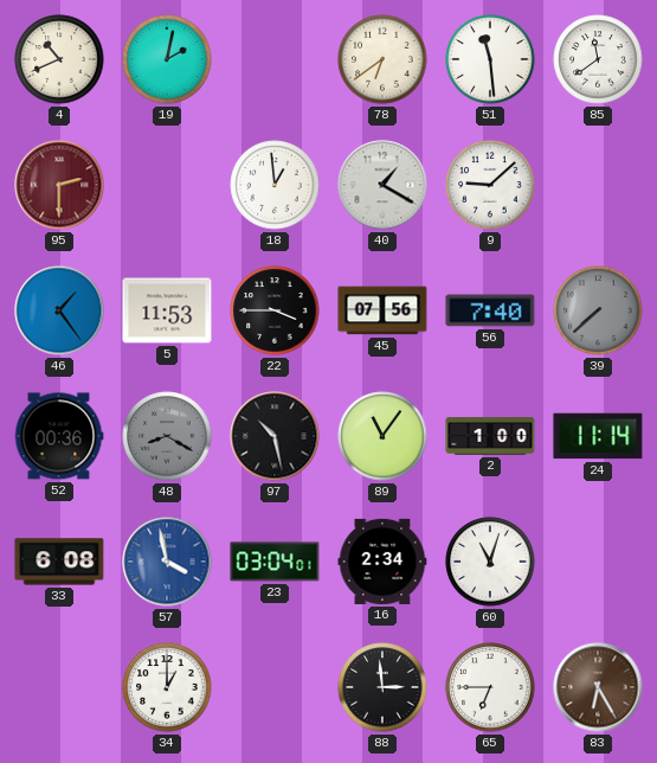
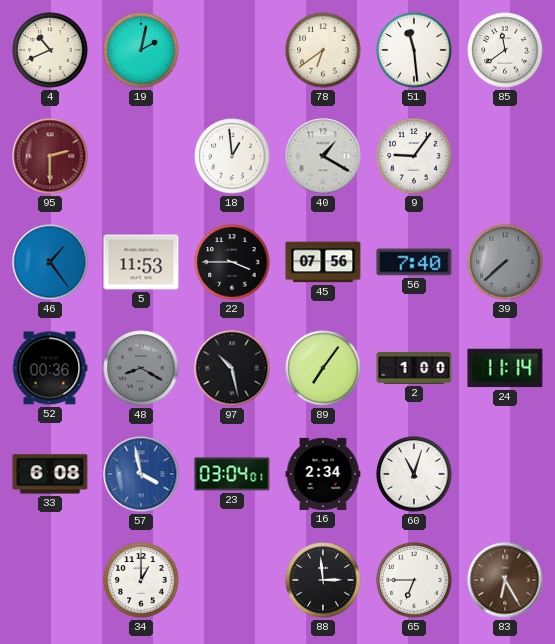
9: 9:08 -> 9:06
89: 11:06 -> 7:06
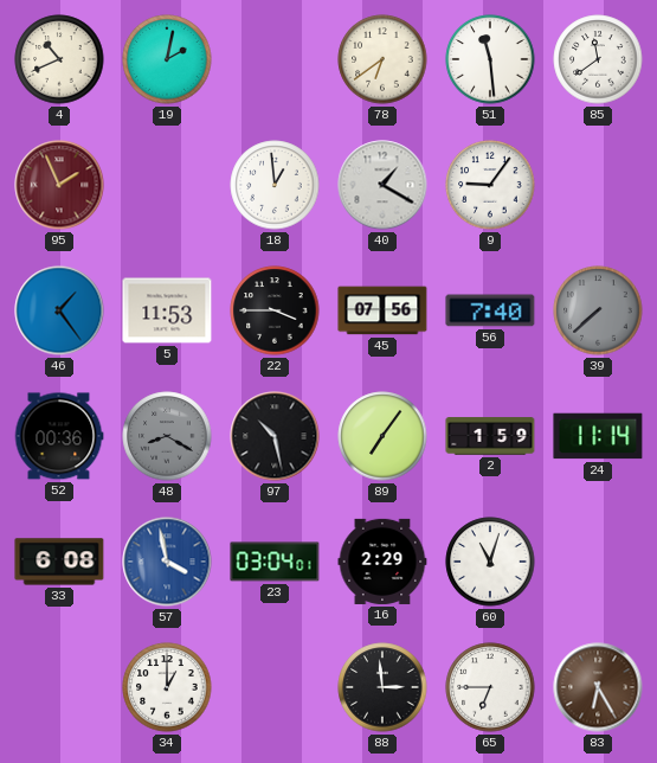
95: 2:30 -> 1:56
2: 1:00 -> 1:59
16: 2:34 -> 2:29
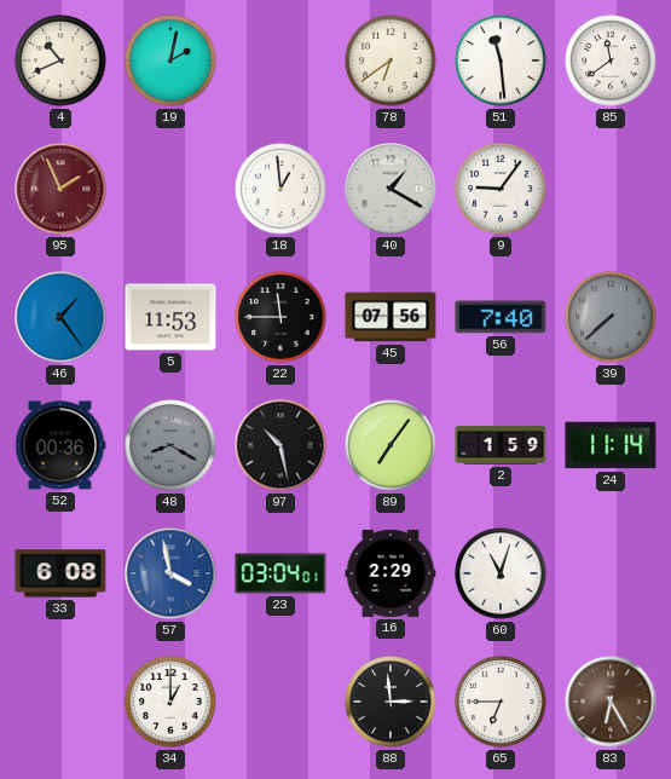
22: 3:45 -> 11:45
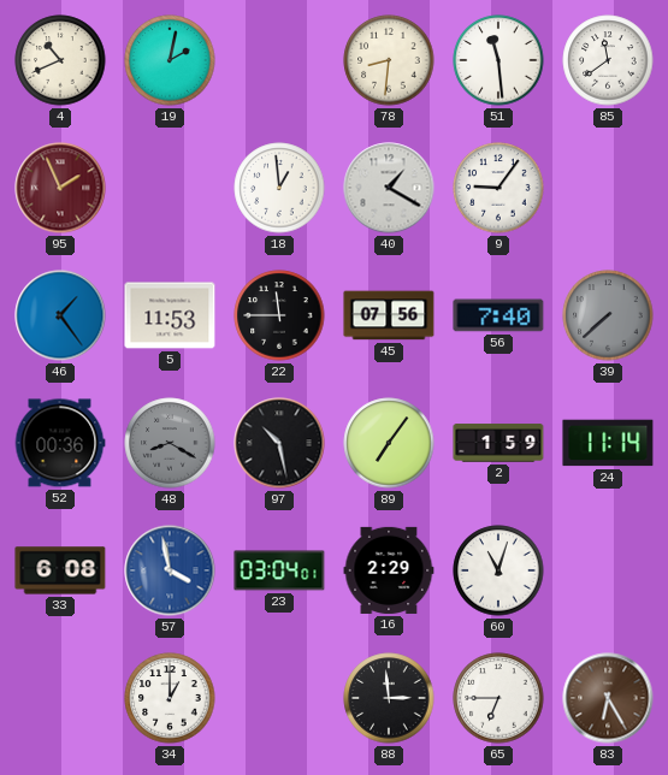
78: 6:39 -> 8:31
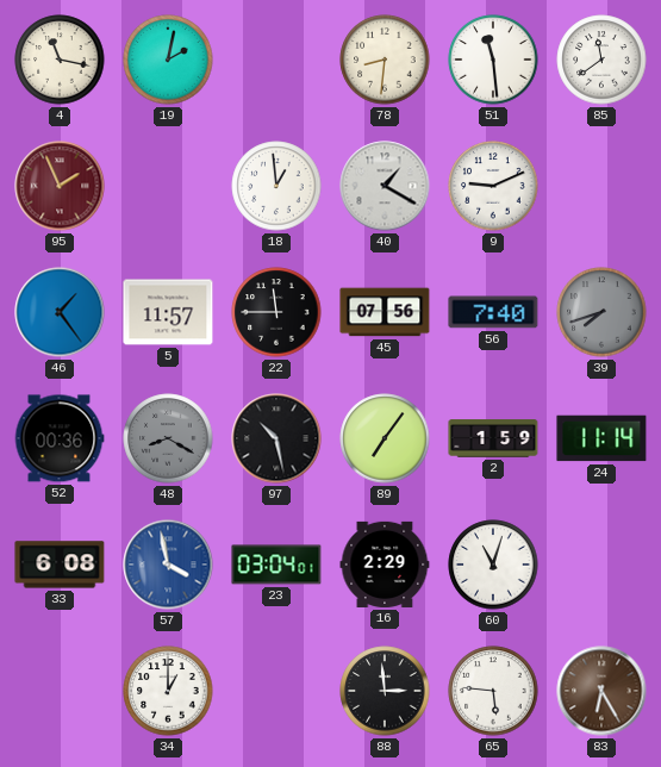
4: 10:41 -> 11:17
9: 9:06 -> 9:11
5: 11:53 -> 11:57
39: 7:38 -> 7:42
65: 6:45 -> 5:46
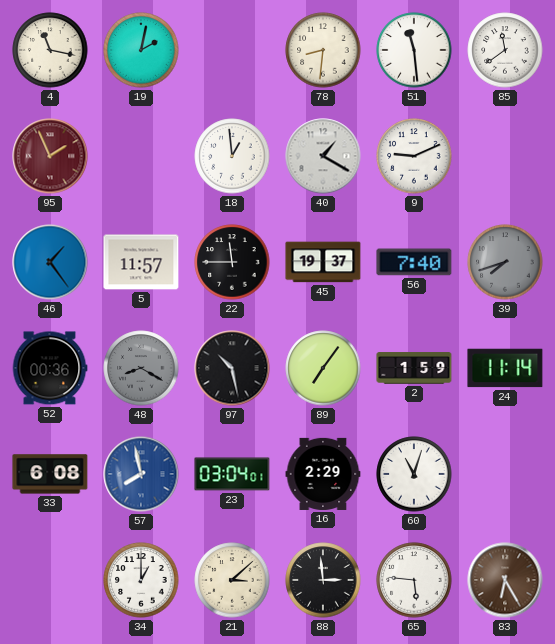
45: 07:56 -> 19:37
57: 3:58 -> 7:58
21: none -> 3:08
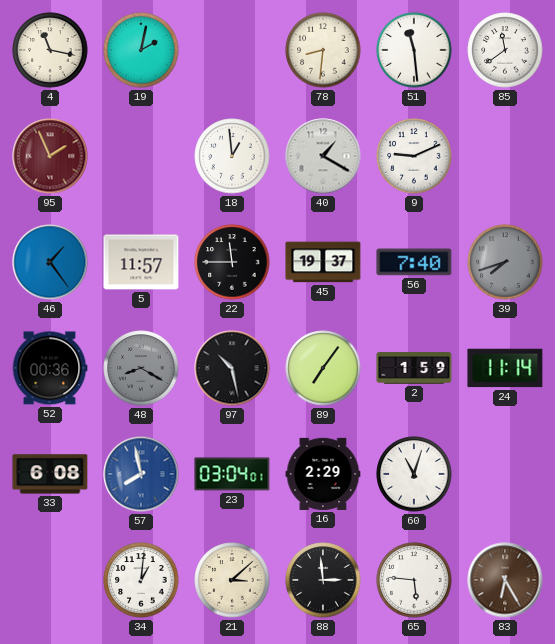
34: 1:00 -> 1:01
